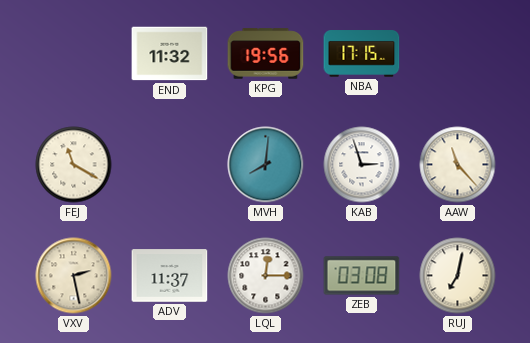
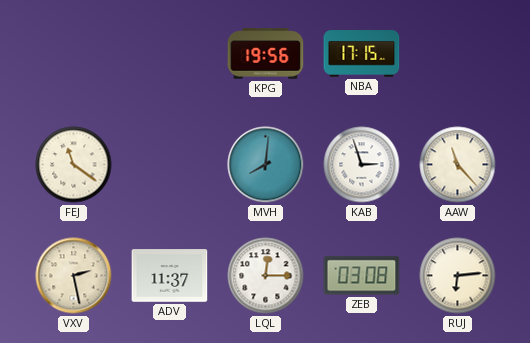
END: 11:32 -> none
FEJ: 11:20 -> 11:21
RUJ: 7:02 -> 6:14
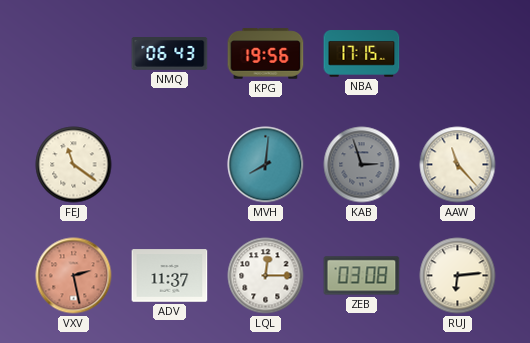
NMQ: none -> 06:43
KAB dial: white -> grey
VXV dial: cream -> salmon
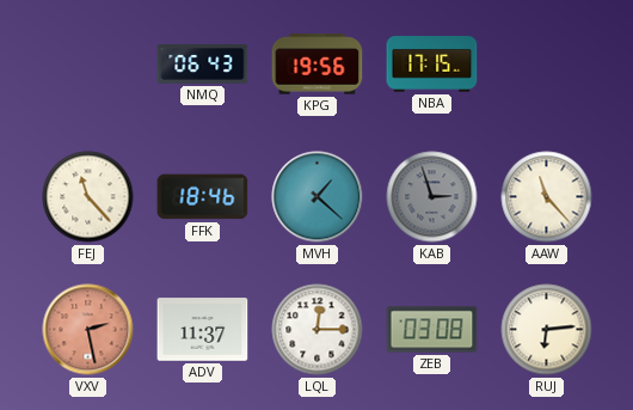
FEJ: 11:21 -> 11:23
FFK: none -> 18:46
MVH: 8:01 -> 1:22
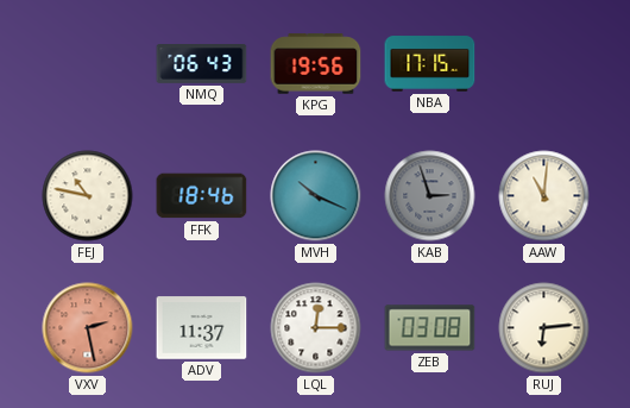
FEJ: 11:23 -> 10:47
MVH: 1:22 -> 10:19
AAW: 11:23 -> 11:01
